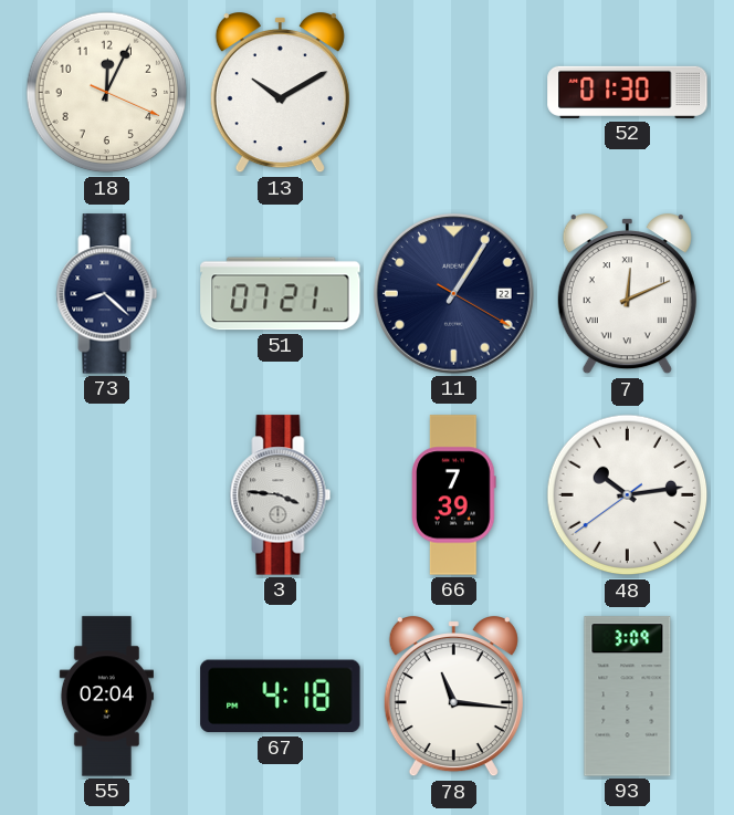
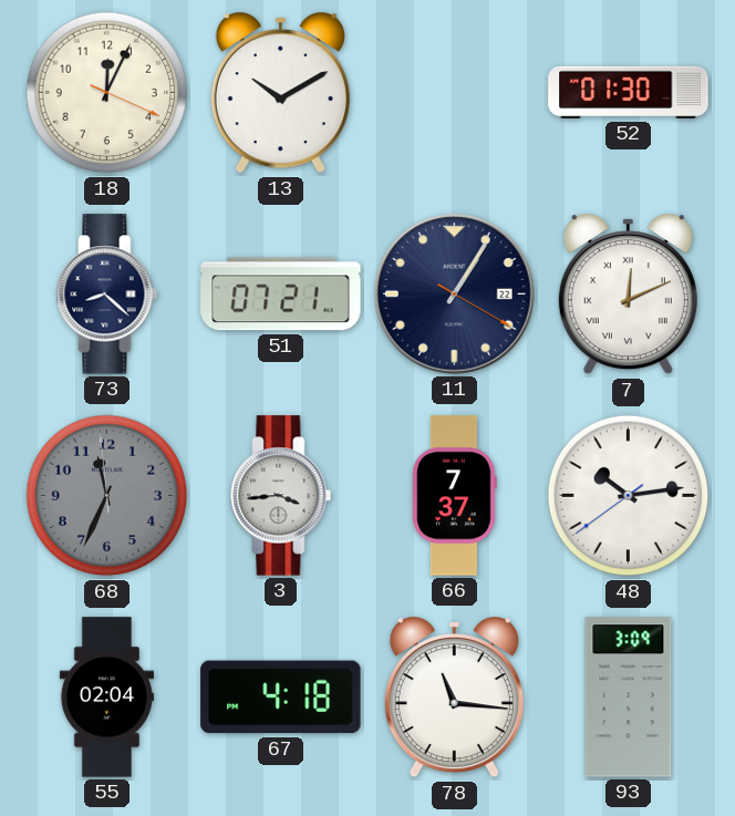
68: none -> 11:33
3: 3:46 -> 3:44
66: 7:39 -> 7:37
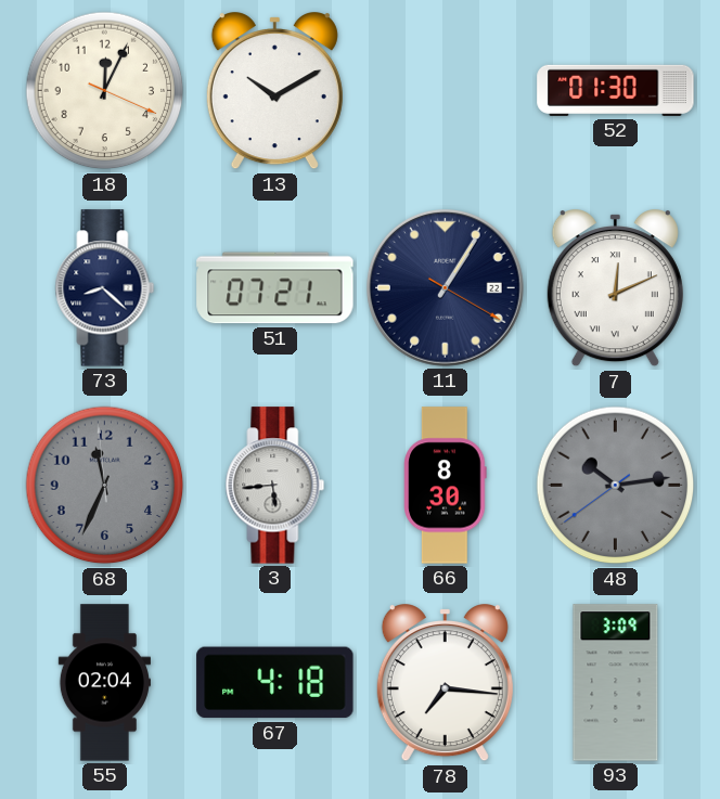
3: 3:44 -> 5:44
66: 7:37 -> 8:30
48 dial: white -> grey
78: 11:16 -> 7:16
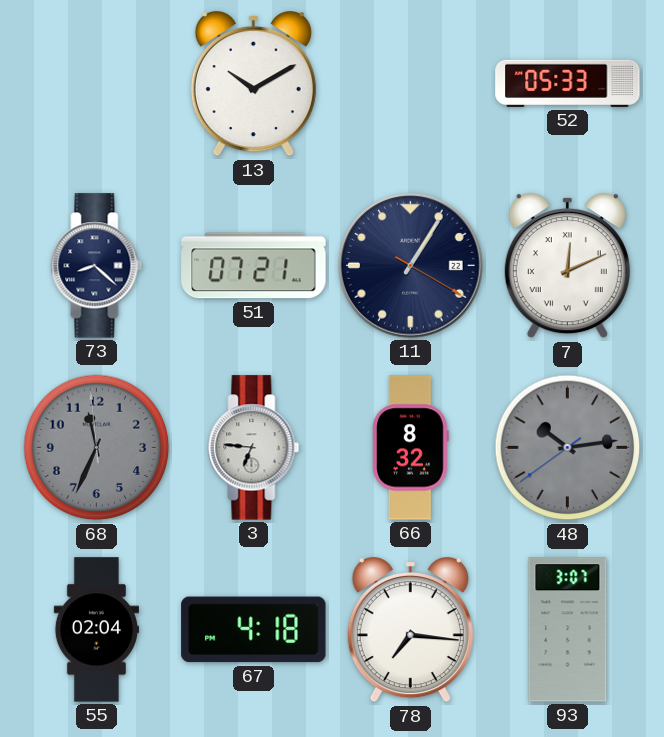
18: 12:04 -> none
52: 01:30 -> 05:33
3: 5:44 -> 6:46
66: 8:30 -> 8:32
93: 3:09 -> 3:07
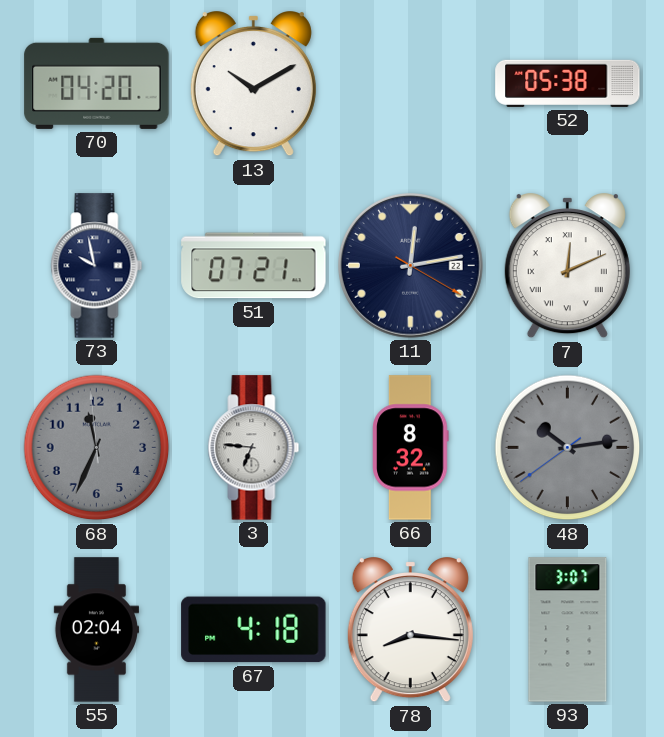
70: none -> 04:20
52: 05:33 -> 05:38
73: 8:22 -> 9:58
11: 1:05 -> 12:13
78: 7:16 -> 8:16
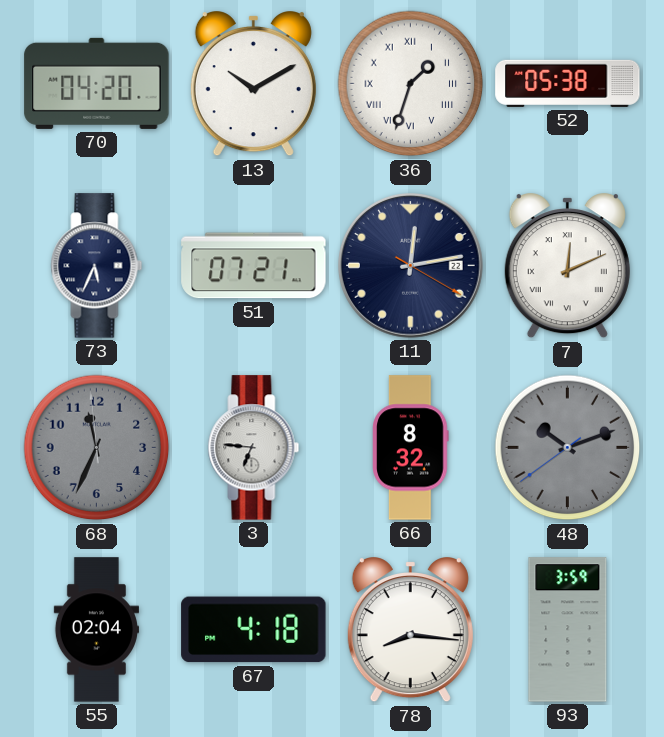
36: none -> 1:33
73: 9:58 -> 5:34
48: 10:13 -> 10:11
93: 3:07 -> 3:59
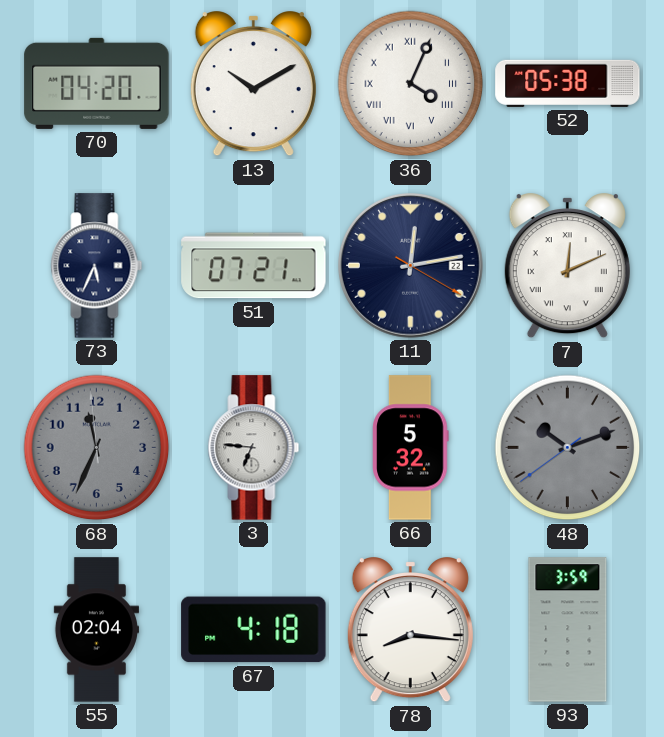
36: 1:33 -> 4:04
66: 8:32 -> 5:32
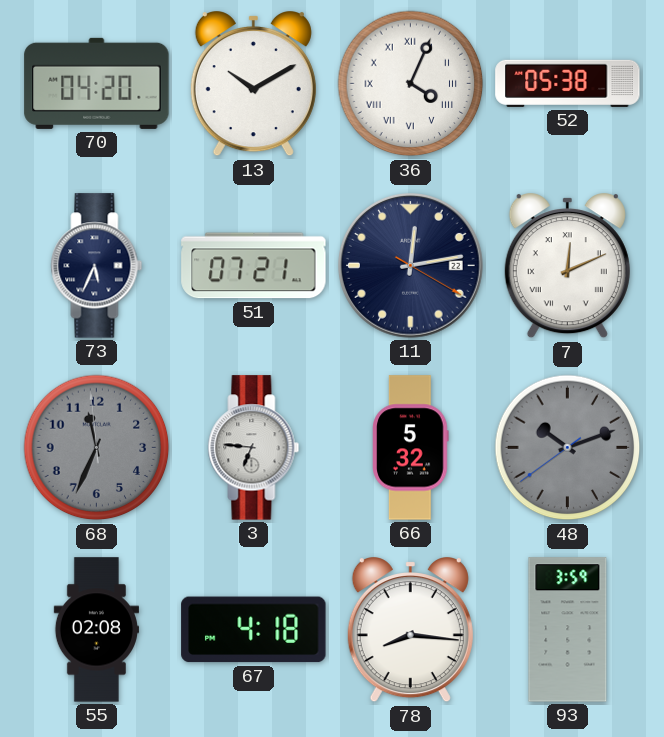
55: 02:04 -> 02:08
